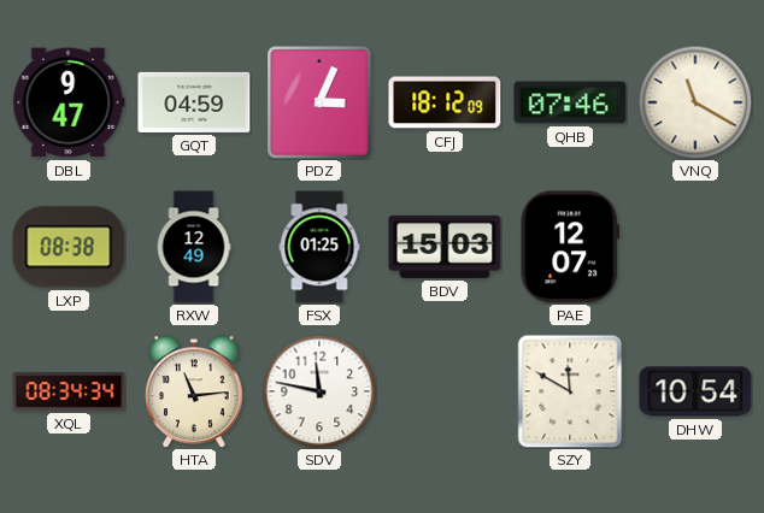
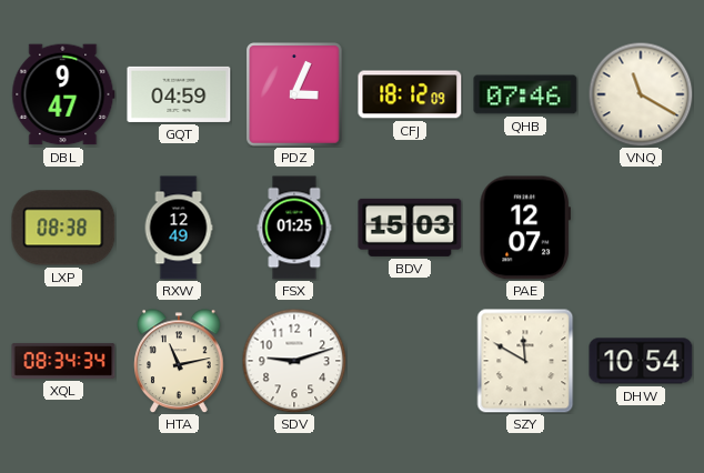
HTA: 11:14 -> 11:13
SDV: 11:47 -> 9:12
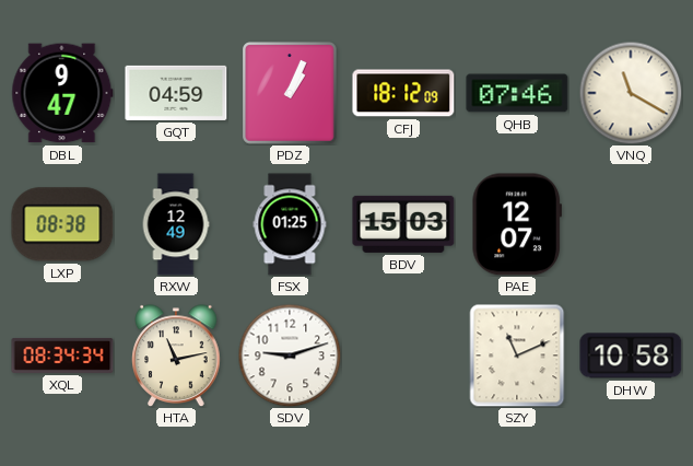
PDZ: 3:04 -> 1:04
SZY: 11:50 -> 11:11
DHW: 10:54 -> 10:58
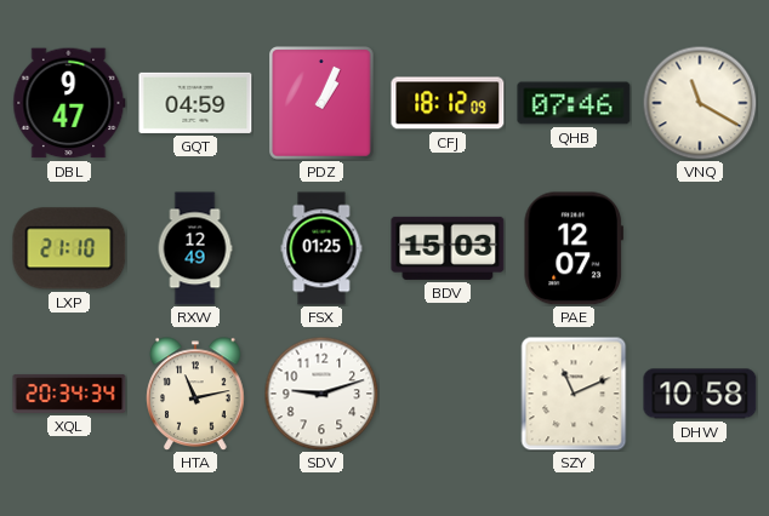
LXP: 08:38 -> 21:10
XQL: 08:34 -> 20:34
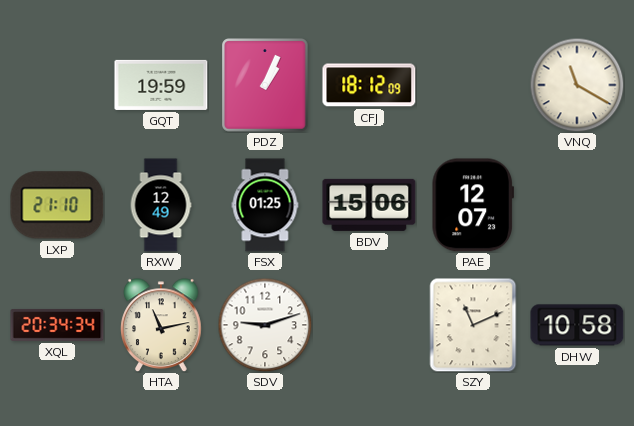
DBL: 9:47 -> none
GQT: 04:59 -> 19:59
QHB: 07:46 -> none
BDV: 15:03 -> 15:06
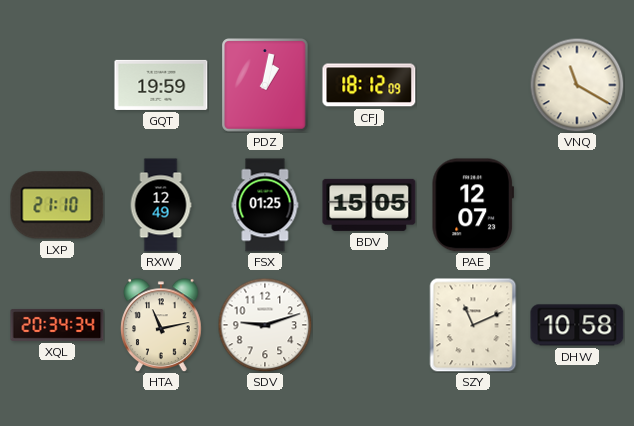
PDZ: 1:04 -> 1:02
BDV: 15:06 -> 15:05
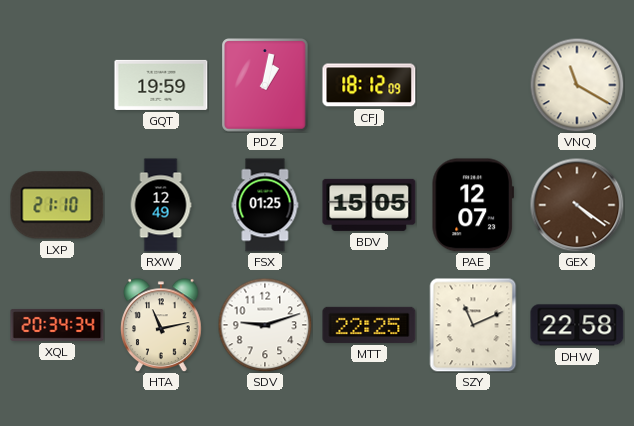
GEX: none -> 4:21
MTT: none -> 22:25
DHW: 10:58 -> 22:58
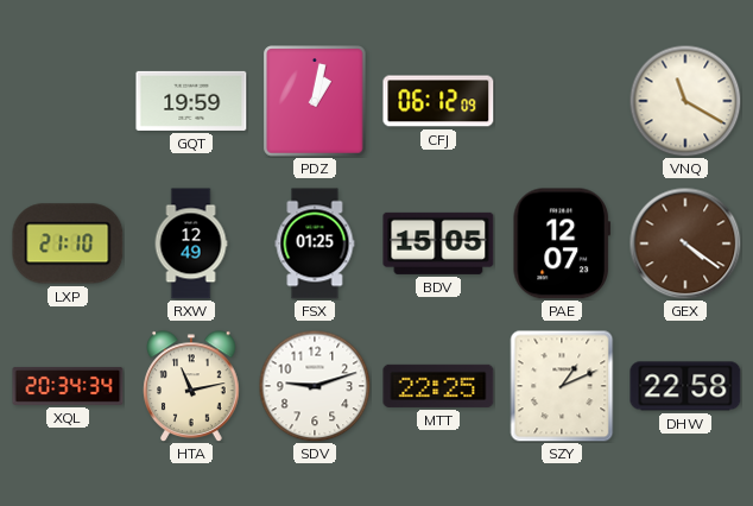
CFJ: 18:12 -> 06:12
SZY: 11:11 -> 1:11
